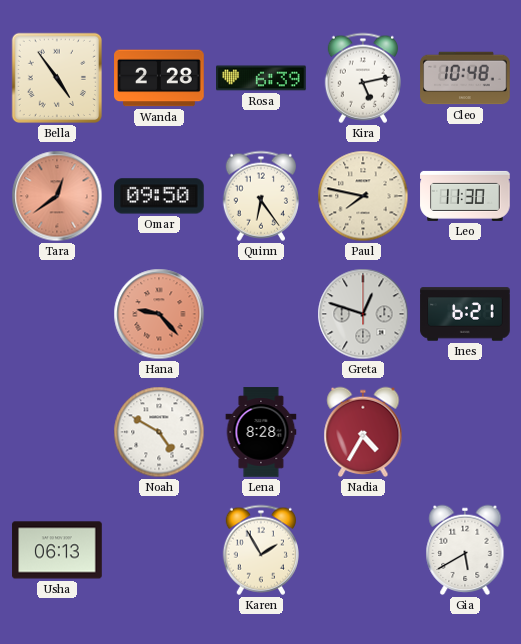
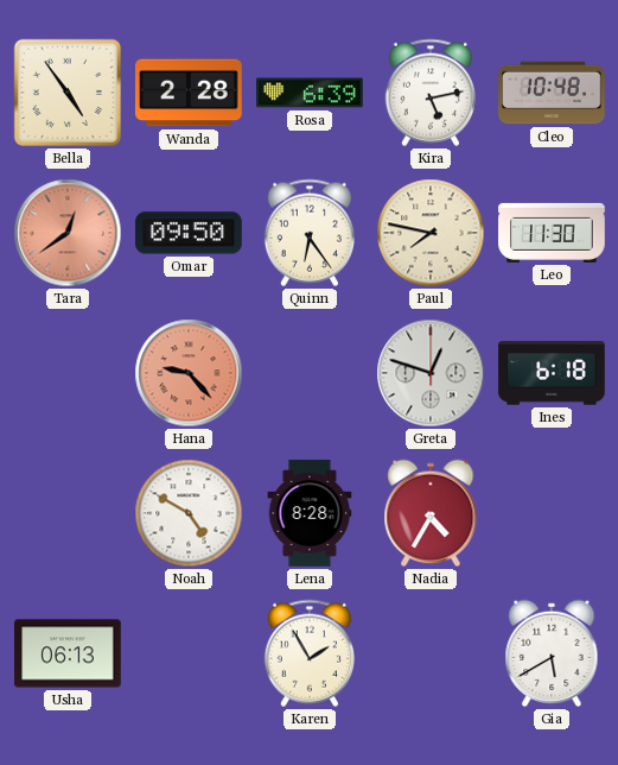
Ines: 6:21 -> 6:18
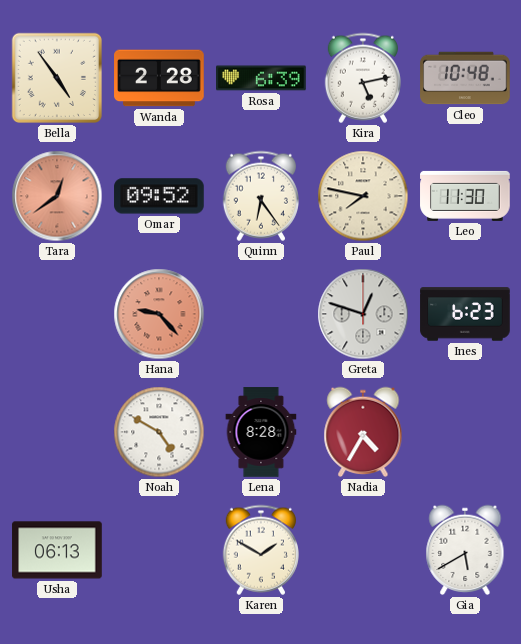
Omar: 09:50 -> 09:52
Ines: 6:18 -> 6:23
Karen: 1:55 -> 1:50
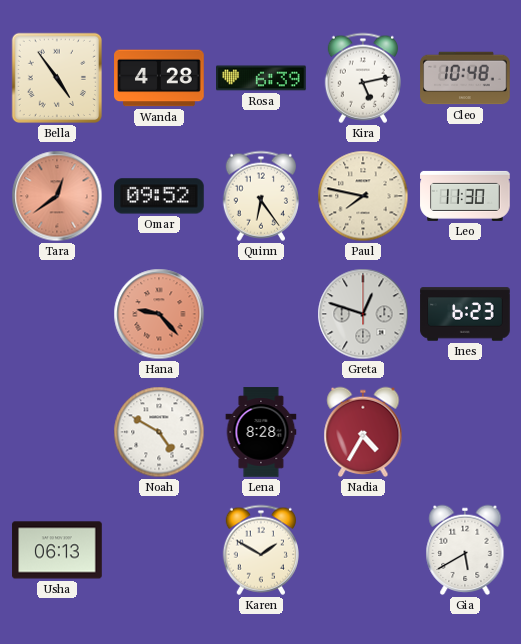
Wanda: 2:28 -> 4:28
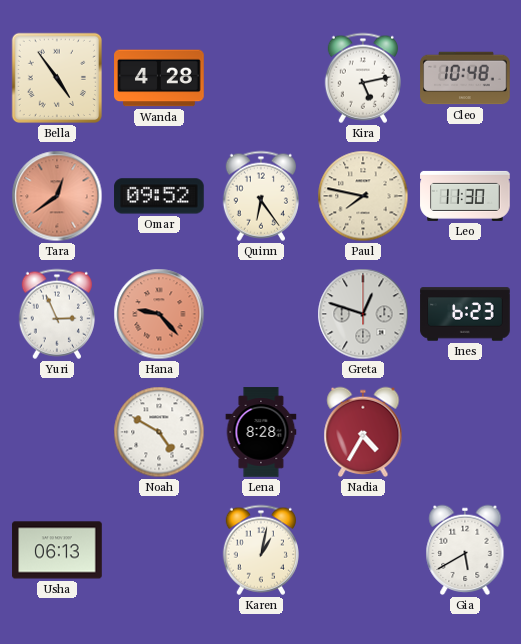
Rosa: 6:39 -> none
Yuri: none -> 2:56
Karen: 1:50 -> 1:02
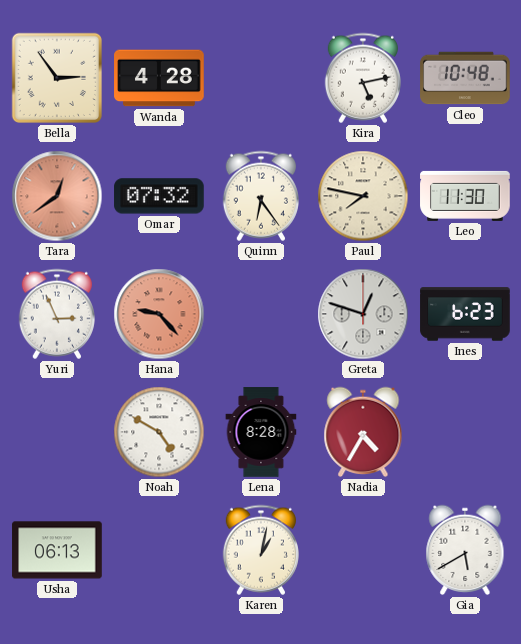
Bella: 4:54 -> 2:54
Omar: 09:52 -> 07:32
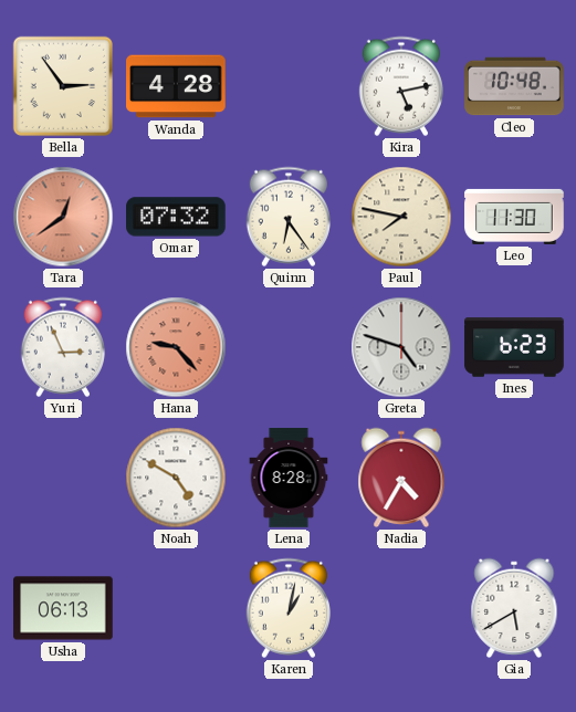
Greta: 12:48 -> 4:48
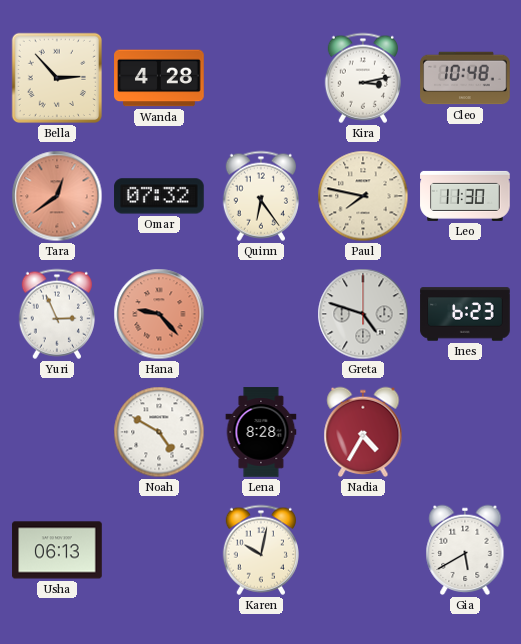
Bella: 2:54 -> 2:53
Kira: 5:13 -> 3:13
Karen: 1:02 -> 10:02
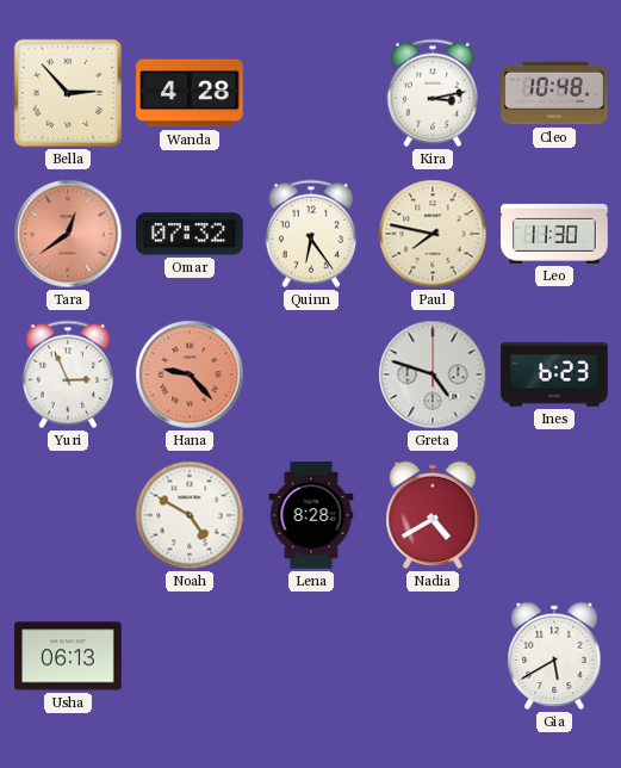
Nadia: 4:35 -> 4:40
Karen: 10:02 -> none
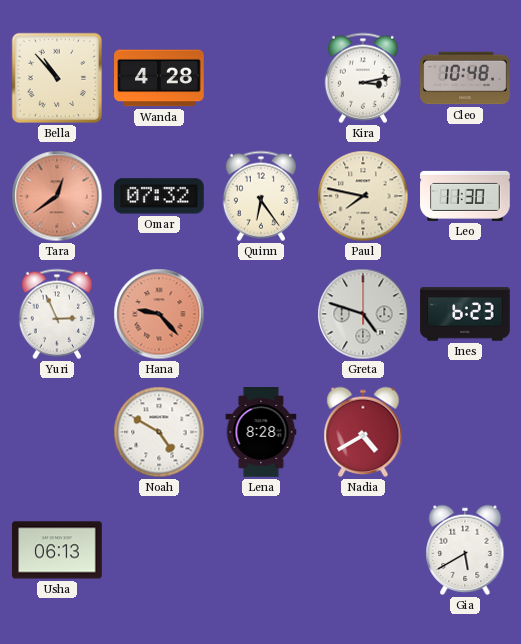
Bella: 2:53 -> 10:53
